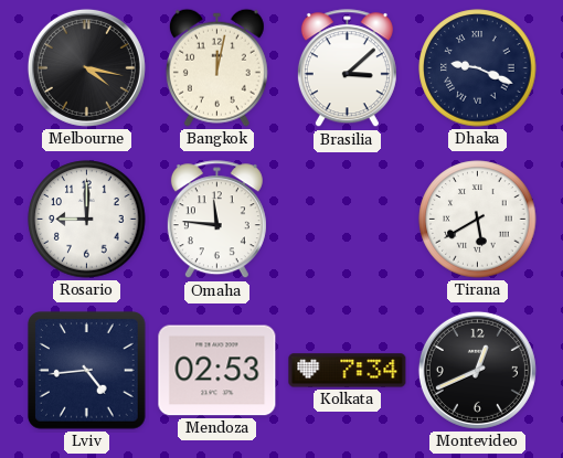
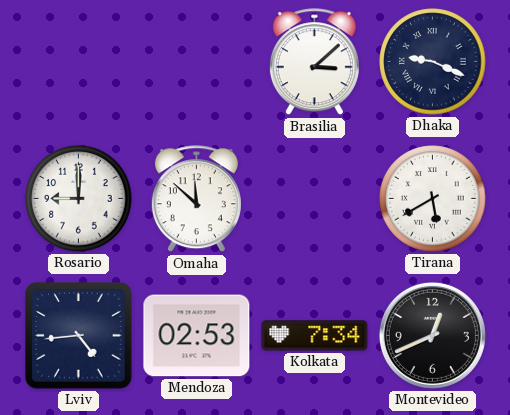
Melbourne: 4:17 -> none
Bangkok: 12:02 -> none
Omaha: 11:46 -> 11:52
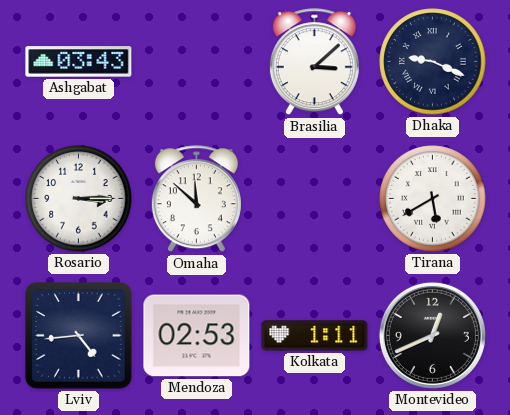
Ashgabat: none -> 03:43
Rosario: 9:00 -> 3:15
Kolkata: 7:34 -> 1:11
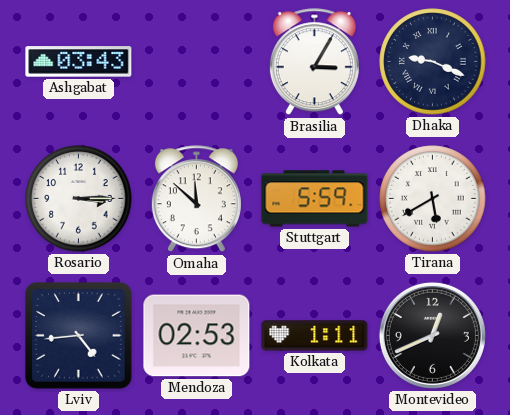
Brasilia: 3:08 -> 3:05
Stuttgart: none -> 5:59
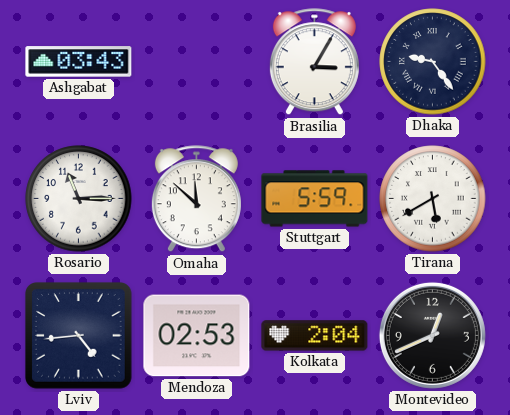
Dhaka: 9:19 -> 9:24
Rosario: 3:15 -> 11:15
Kolkata: 1:11 -> 2:04
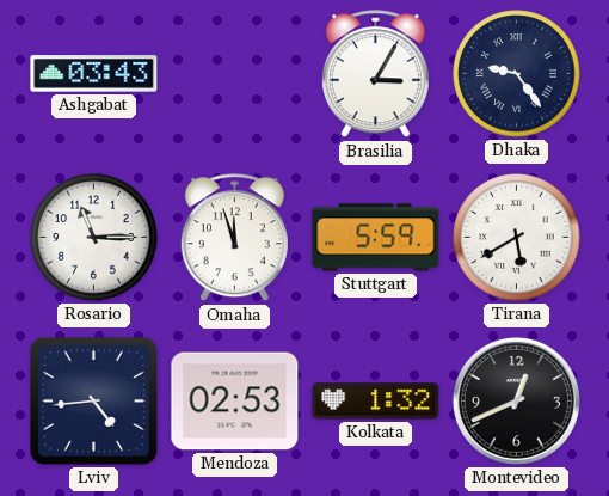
Omaha: 11:52 -> 11:57
Kolkata: 2:04 -> 1:32
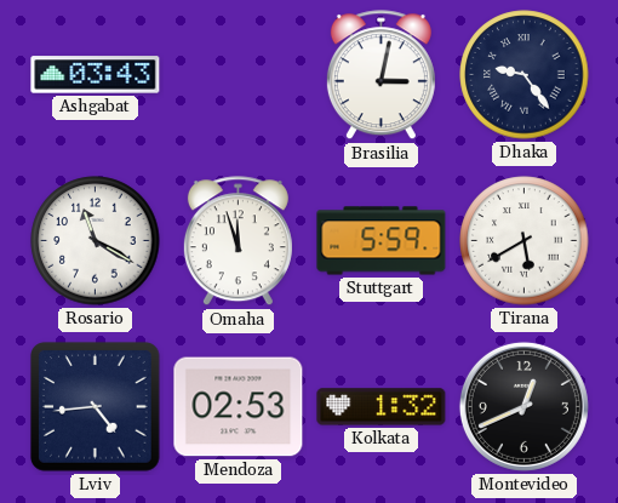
Brasilia: 3:05 -> 3:02
Rosario: 11:15 -> 11:20
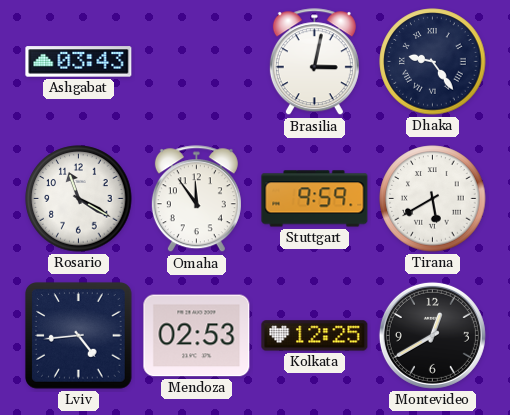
Omaha: 11:57 -> 11:54
Stuttgart: 5:59 -> 9:59
Kolkata: 1:32 -> 12:25
Montevideo: 12:41 -> 12:40
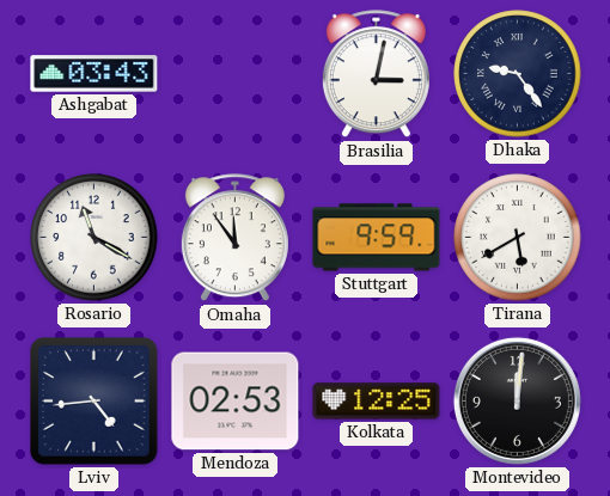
Montevideo: 12:40 -> 12:01
